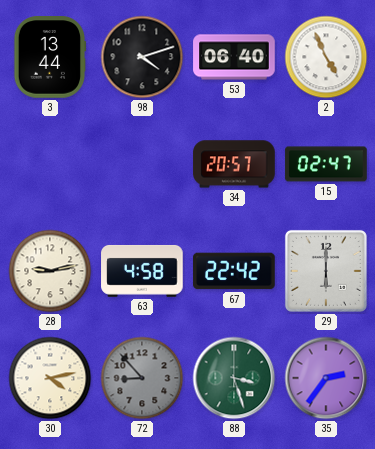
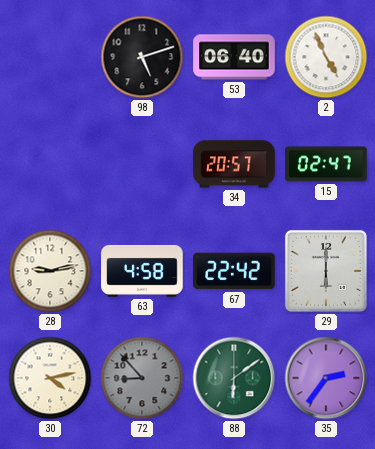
3: 13:44 -> none
98: 4:12 -> 5:12
88: 3:27 -> 6:09
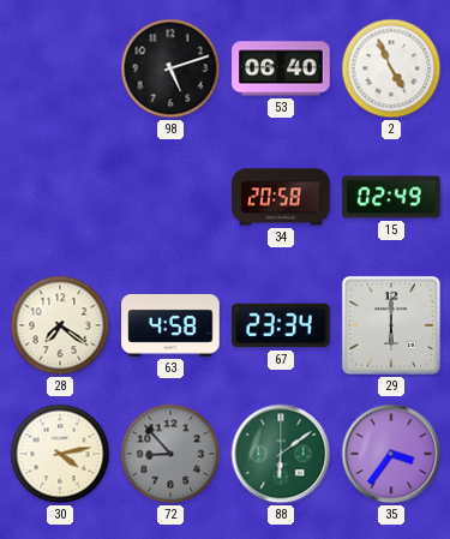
34: 20:57 -> 20:58
15: 02:47 -> 02:49
28: 9:13 -> 7:21
67: 22:42 -> 23:34
35: 2:36 -> 3:36
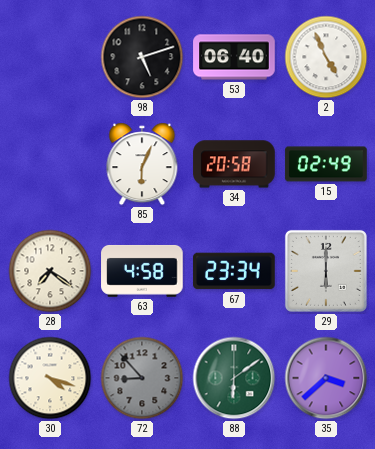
85: none -> 6:04
30: 4:13 -> 4:18
35: 3:36 -> 3:38
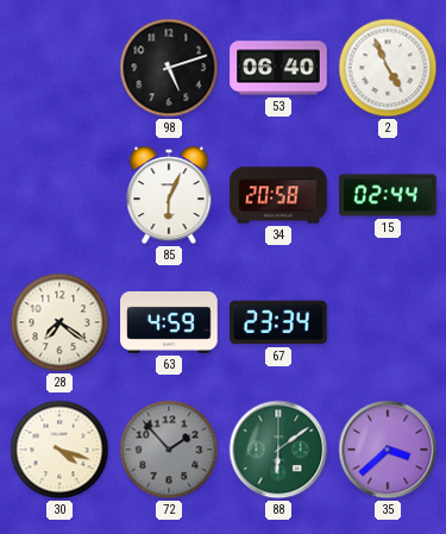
15: 02:49 -> 02:44
63: 4:58 -> 4:59
29: 6:00 -> none
72: 8:53 -> 1:53
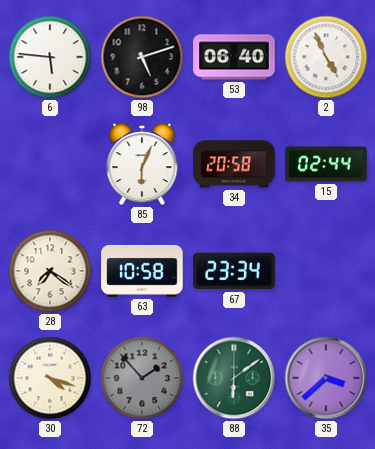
6: none -> 5:46
63: 4:59 -> 10:58
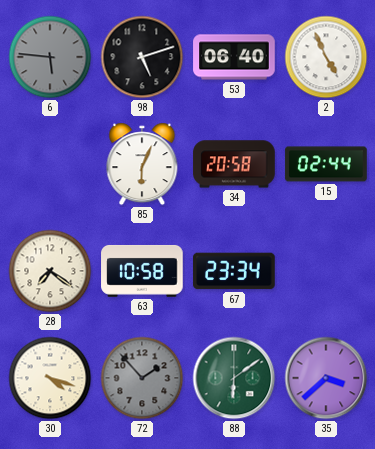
6 dial: white -> grey
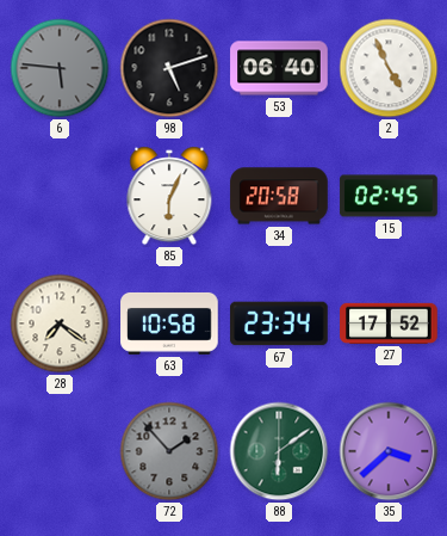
15: 02:44 -> 02:45
27: none -> 17:52
30: 4:18 -> none
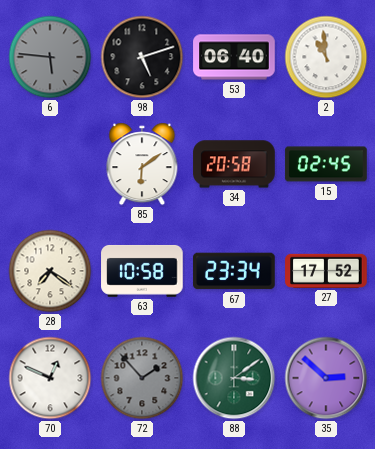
2: 4:56 -> 10:59
85: 6:04 -> 6:09
70: none -> 12:49
88: 6:09 -> 3:09
35: 3:38 -> 2:52
